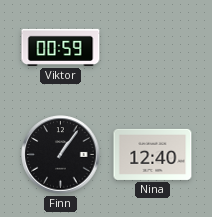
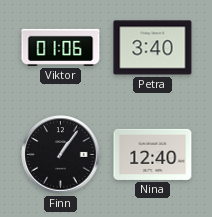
Viktor: 00:59 -> 01:06
Petra: none -> 3:40
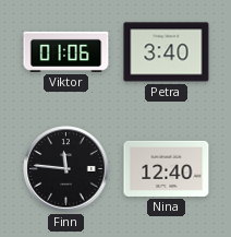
Finn: 1:06 -> 11:46
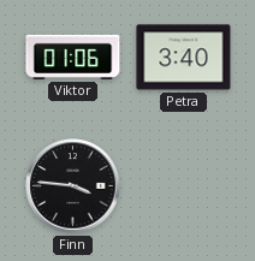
Finn: 11:46 -> 3:46
Nina: 12:40 -> none
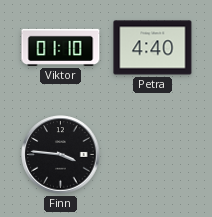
Viktor: 01:06 -> 01:10
Petra: 3:40 -> 4:40
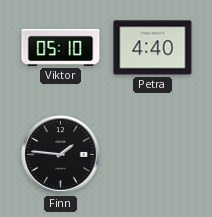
Viktor: 01:10 -> 05:10
Finn: 3:46 -> 1:46
